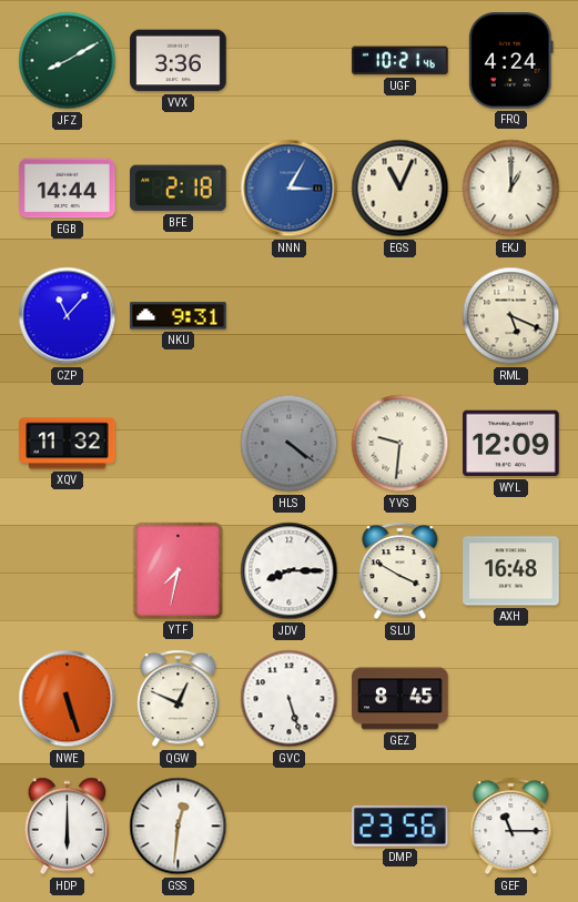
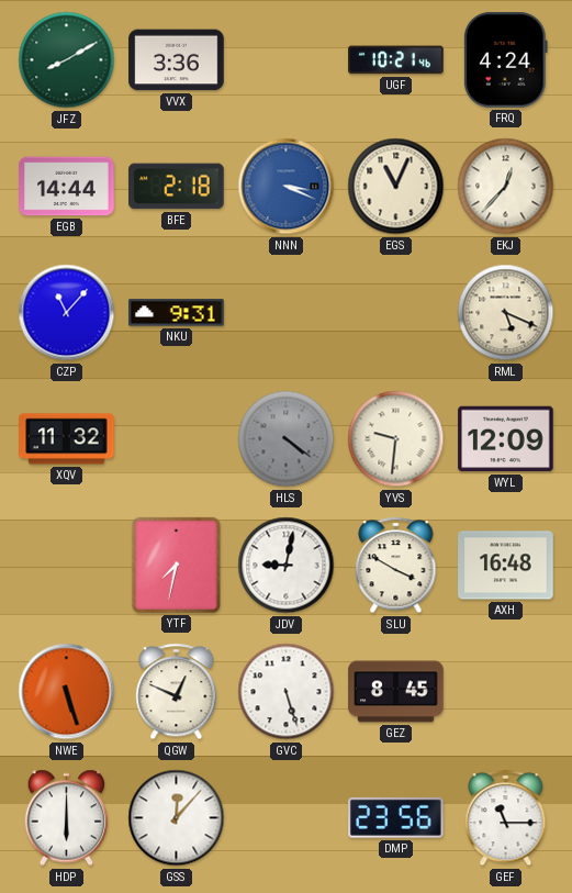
NNN: 3:05 -> 3:19
EKJ: 1:00 -> 12:37
JDV: 8:15 -> 9:02
GSS: 12:31 -> 12:07
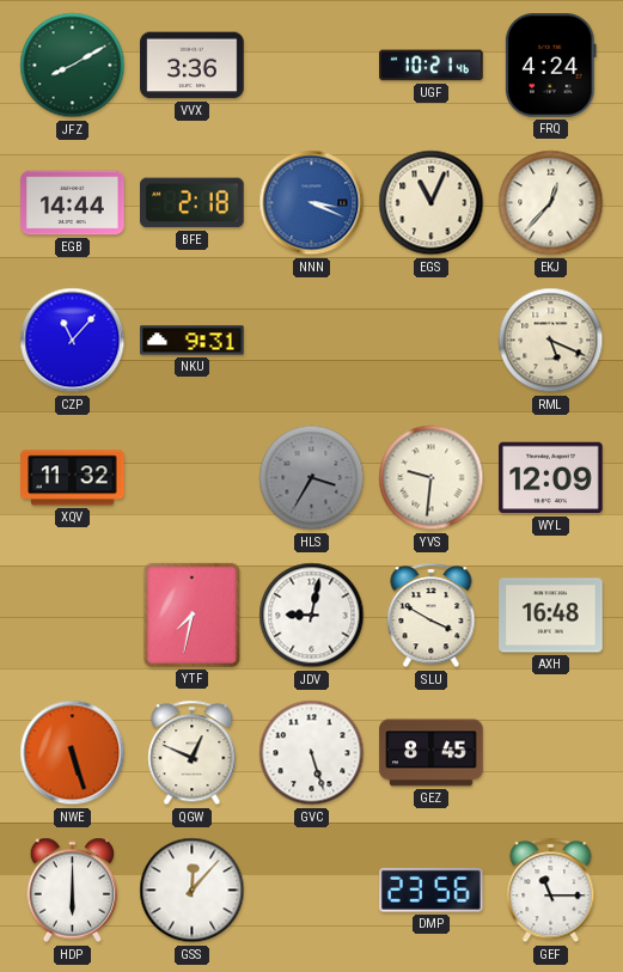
HLS: 4:21 -> 3:35
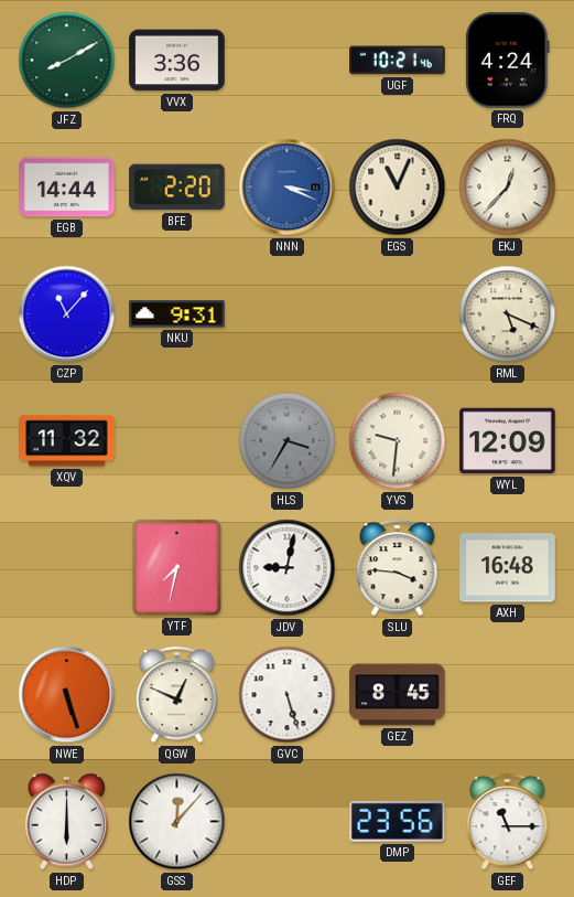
BFE: 2:18 -> 2:20
SLU: 3:50 -> 3:46
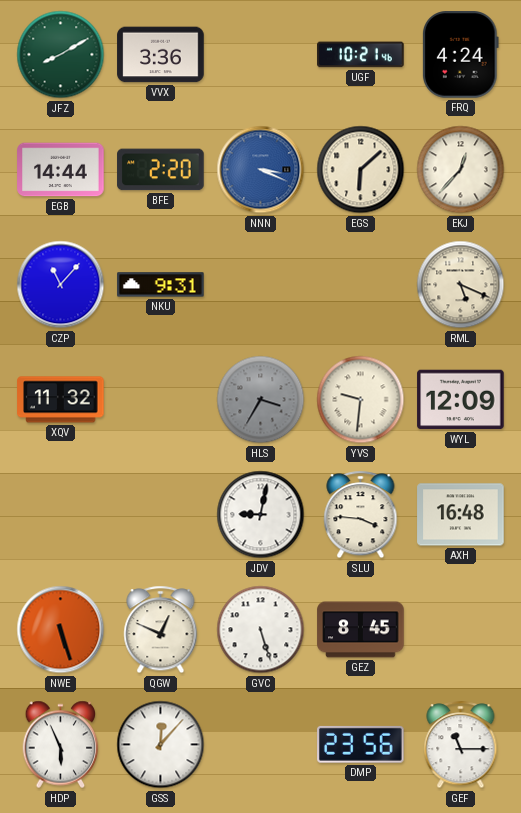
EGS: 11:04 -> 6:08
YTF: 7:32 -> none
HDP: 6:00 -> 5:56
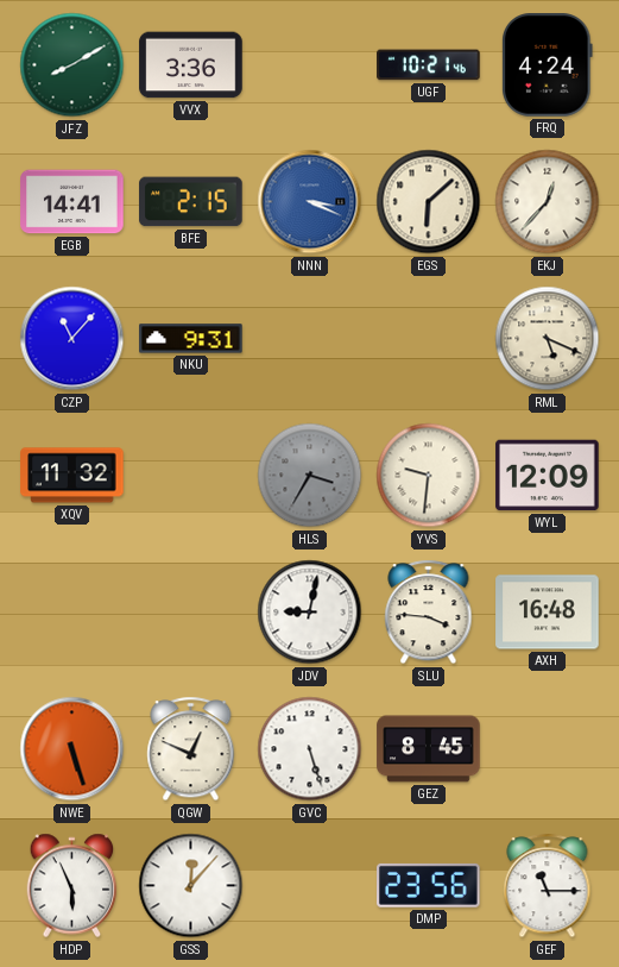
EGB: 14:44 -> 14:41
BFE: 2:20 -> 2:15
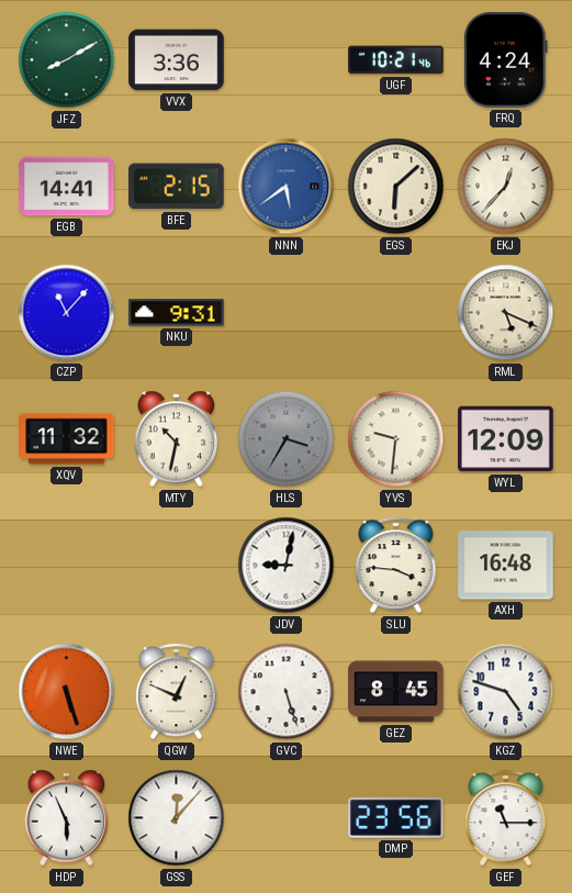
NNN: 3:19 -> 5:39
MTY: none -> 10:32
KGZ: none -> 4:48
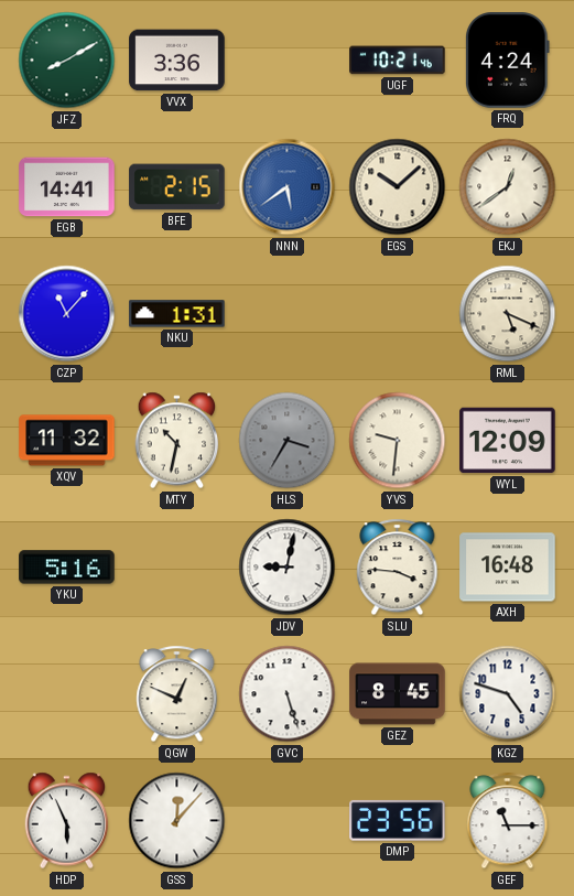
EGS: 6:08 -> 10:08
EKJ: 12:37 -> 12:39
NKU: 9:31 -> 1:31
YKU: none -> 5:16
NWE: 5:27 -> none
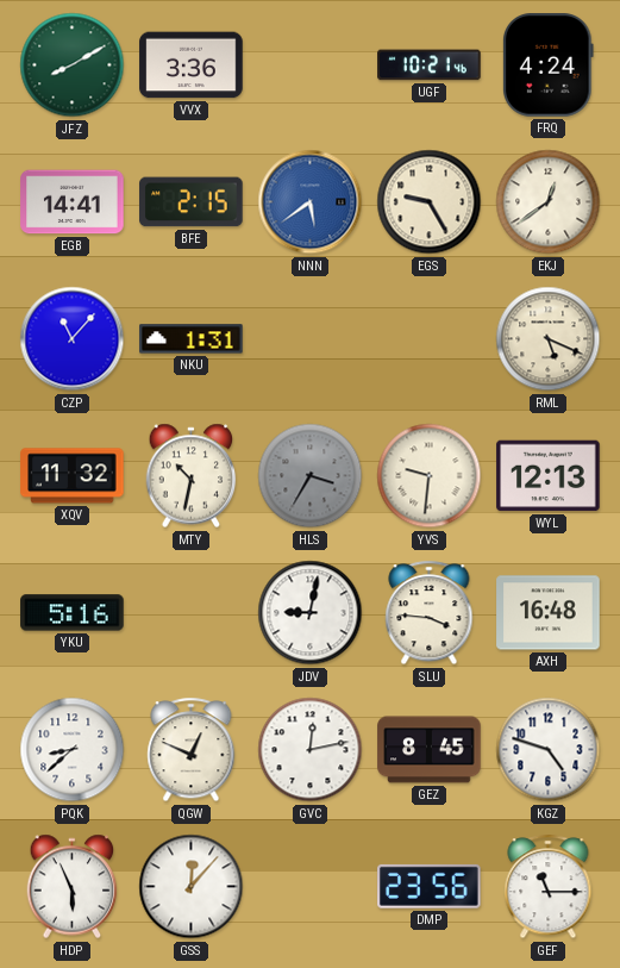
EGS: 10:08 -> 9:25
WYL: 12:09 -> 12:13
PQK: none -> 8:38
GVC: 5:27 -> 12:13
